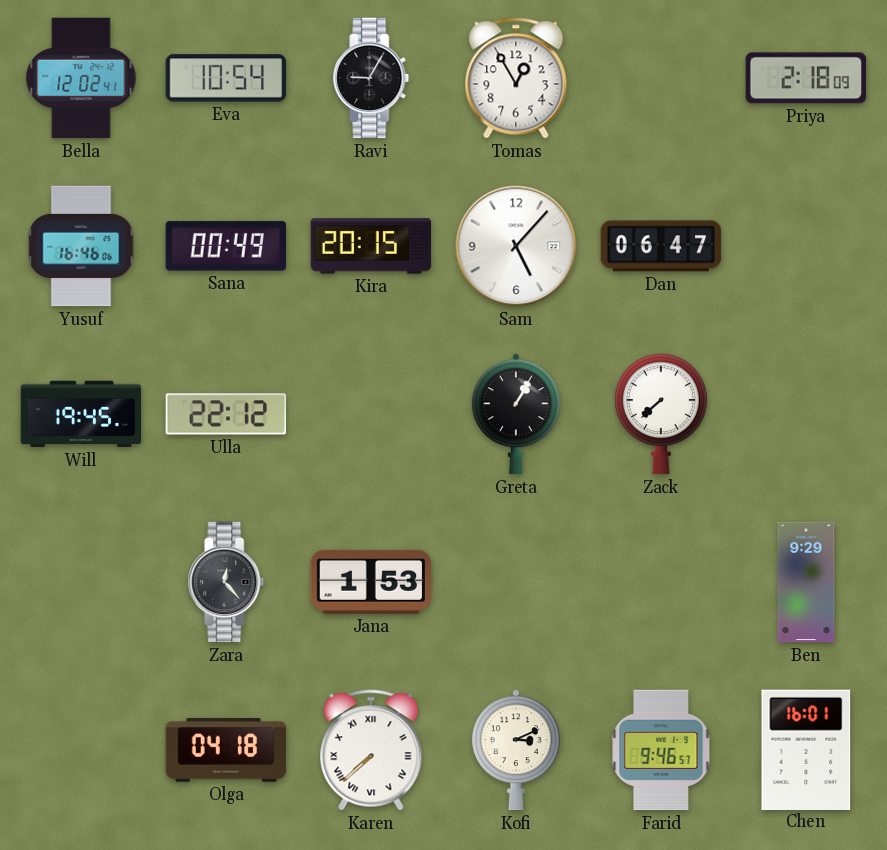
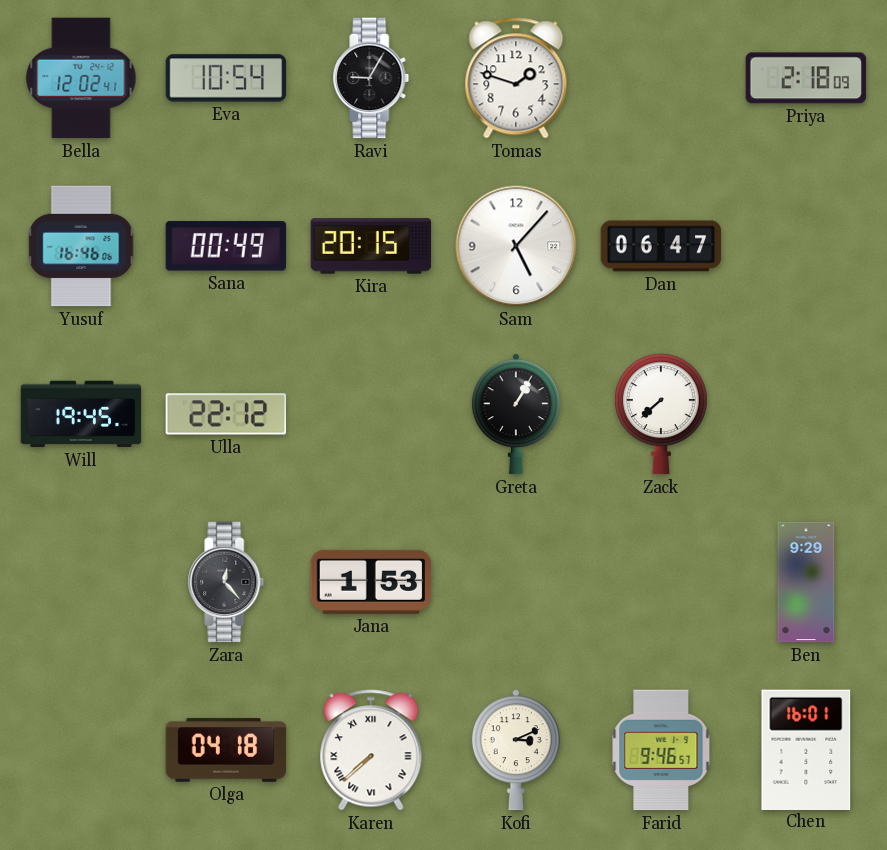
Tomas: 12:55 -> 1:48
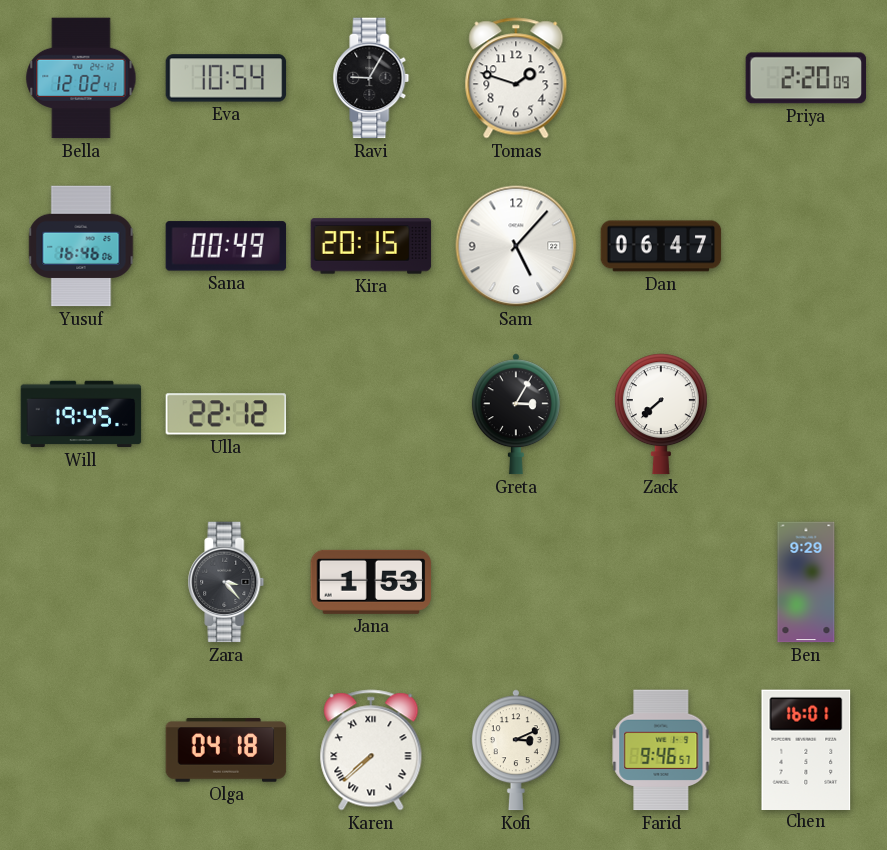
Priya: 2:18 -> 2:20
Greta: 1:05 -> 3:05
Zara: 12:23 -> 3:23
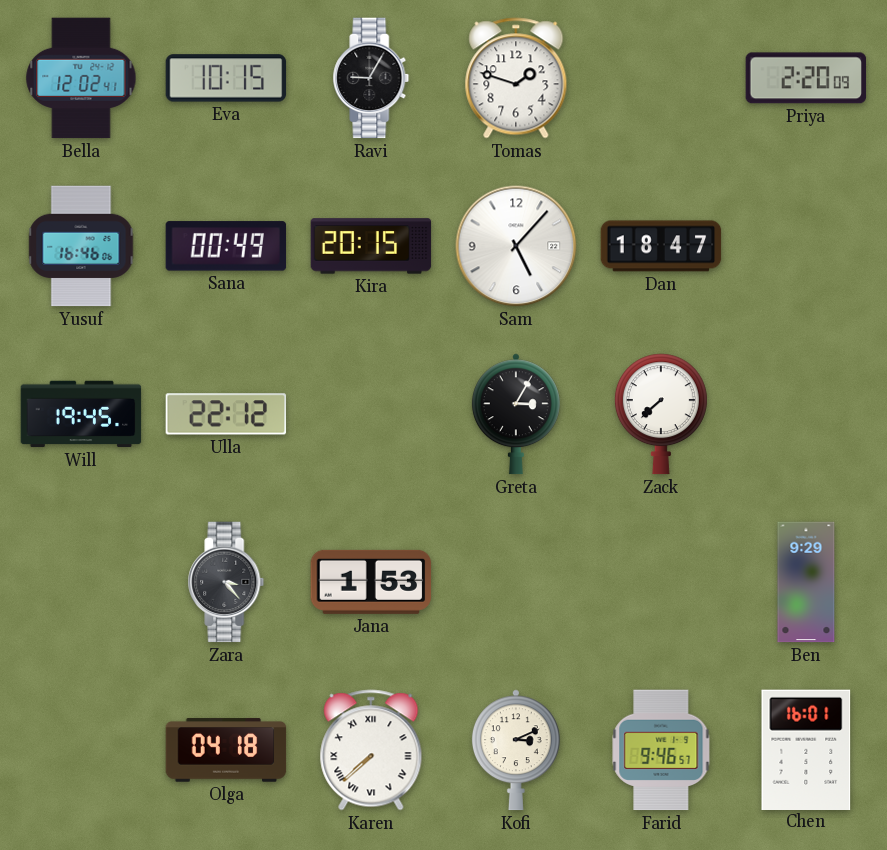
Eva: 10:54 -> 10:15
Dan: 06:47 -> 18:47
